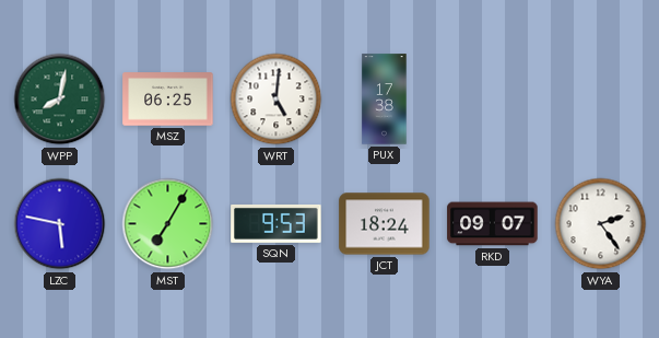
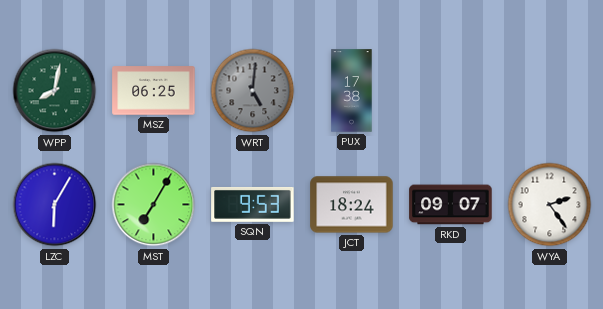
WRT dial: white -> grey
LZC: 5:47 -> 6:05
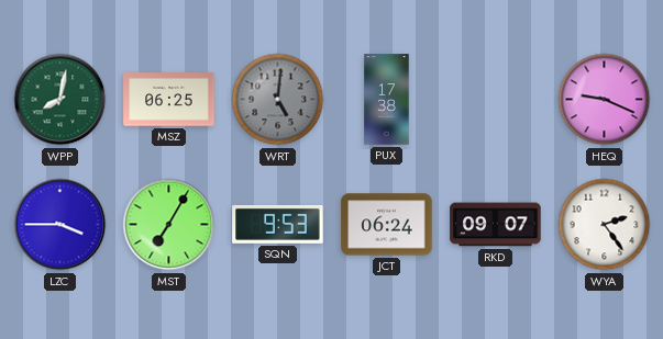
HEQ: none -> 9:19
LZC: 6:05 -> 3:45
JCT: 18:24 -> 06:24
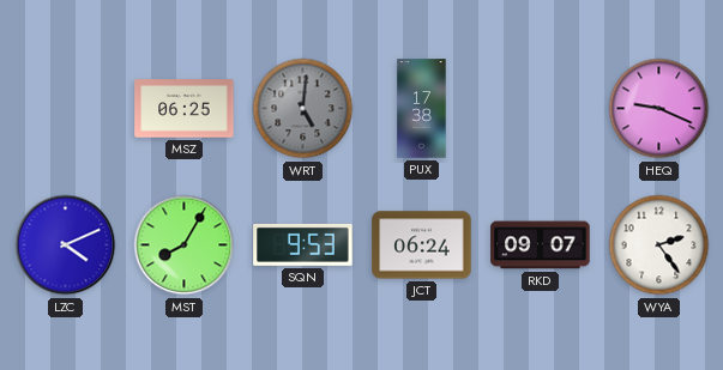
WPP: 8:02 -> none
LZC: 3:45 -> 4:11
MST: 7:05 -> 8:05
